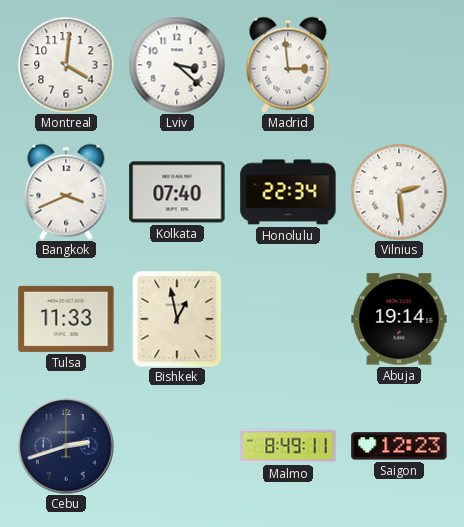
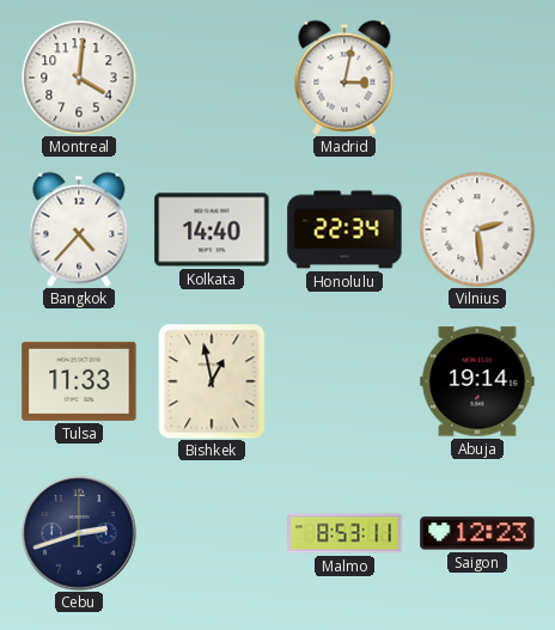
Lviv: 3:22 -> none
Madrid: 2:59 -> 3:02
Bangkok: 3:41 -> 4:37
Kolkata: 07:40 -> 14:40
Malmo: 8:49 -> 8:53
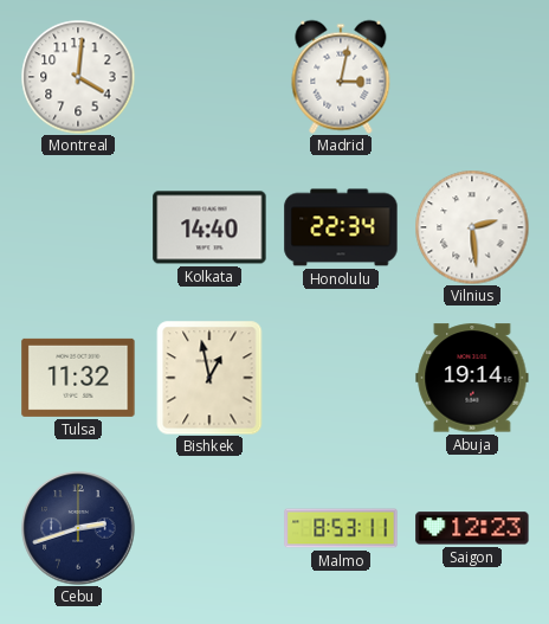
Bangkok: 4:37 -> none
Tulsa: 11:33 -> 11:32
